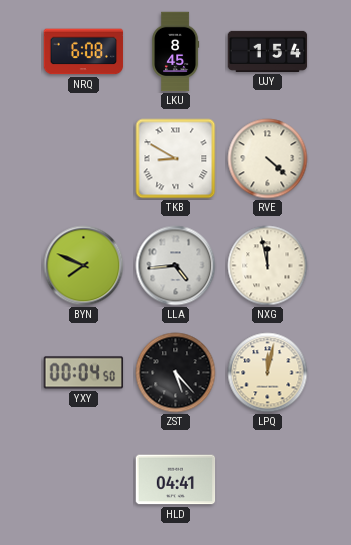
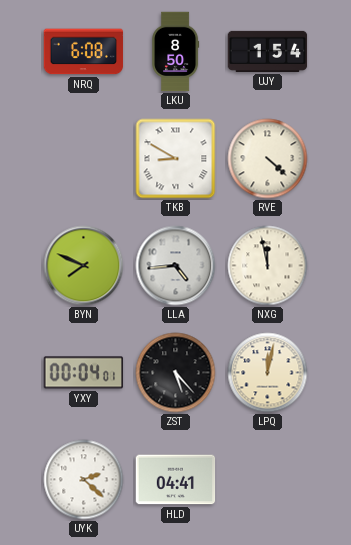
LKU: 8:45 -> 8:50
YXY: 00:04:50 -> 00:04:01
UYK: none -> 2:22
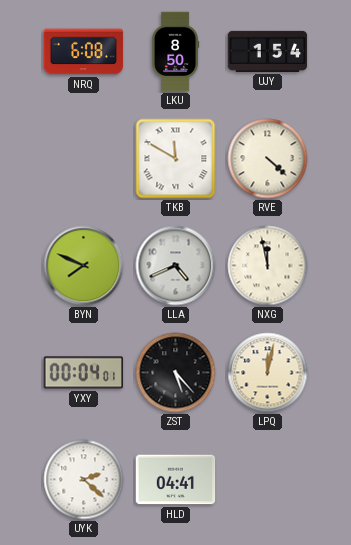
TKB: 8:50 -> 11:50
LLA: 4:44 -> 4:41
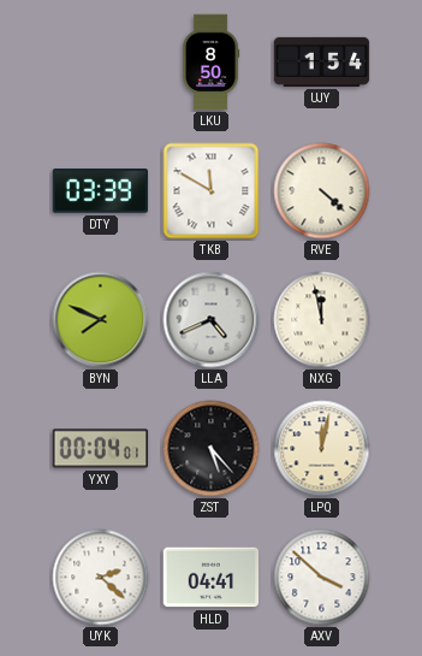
NRQ: 6:08 -> none
DTY: none -> 03:39
AXV: none -> 3:52
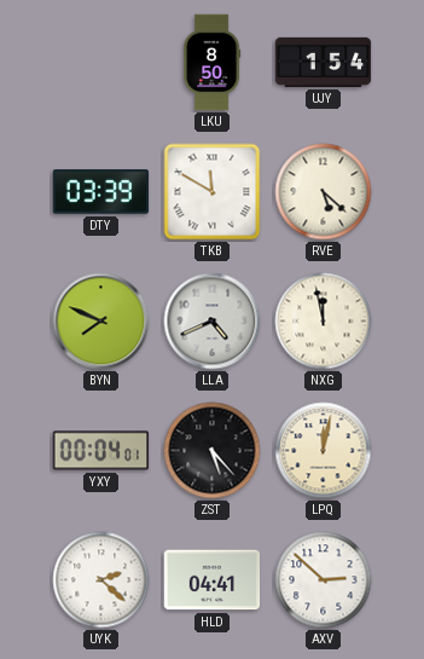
RVE: 4:22 -> 5:22
AXV: 3:52 -> 2:52
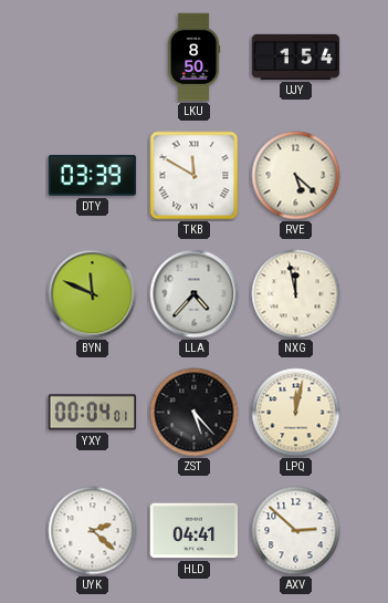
BYN: 7:49 -> 11:49
LLA: 4:41 -> 4:37
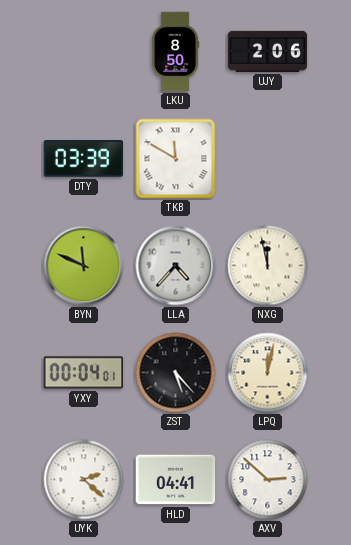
UJY: 1:54 -> 2:06
RVE: 5:22 -> none
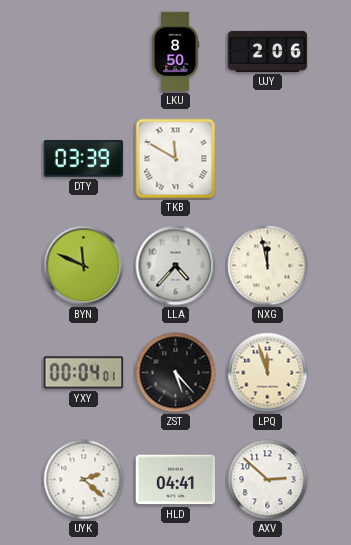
LPQ: 12:02 -> 11:57
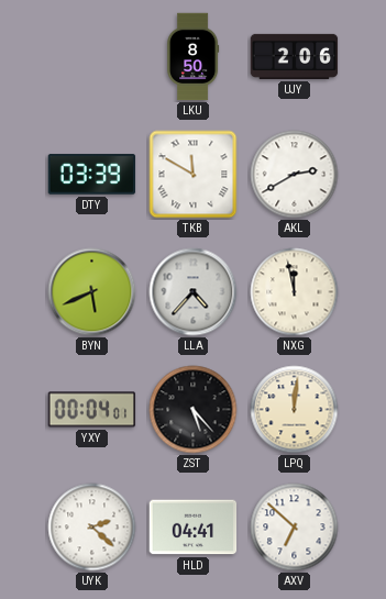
AKL: none -> 2:40
BYN: 11:49 -> 5:41
LPQ: 11:57 -> 12:01
AXV: 2:52 -> 6:52
